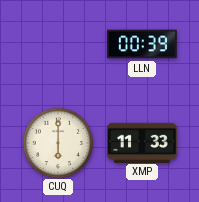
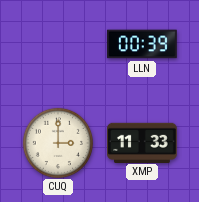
CUQ: 6:00 -> 3:00
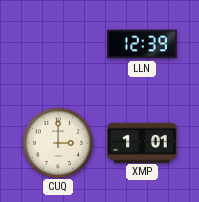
LLN: 00:39 -> 12:39
XMP: 11:33 -> 1:01
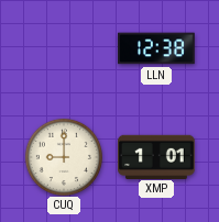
LLN: 12:39 -> 12:38
CUQ: 3:00 -> 9:00
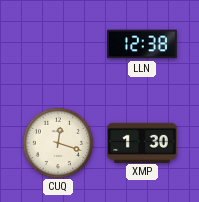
CUQ: 9:00 -> 12:18
XMP: 1:01 -> 1:30
